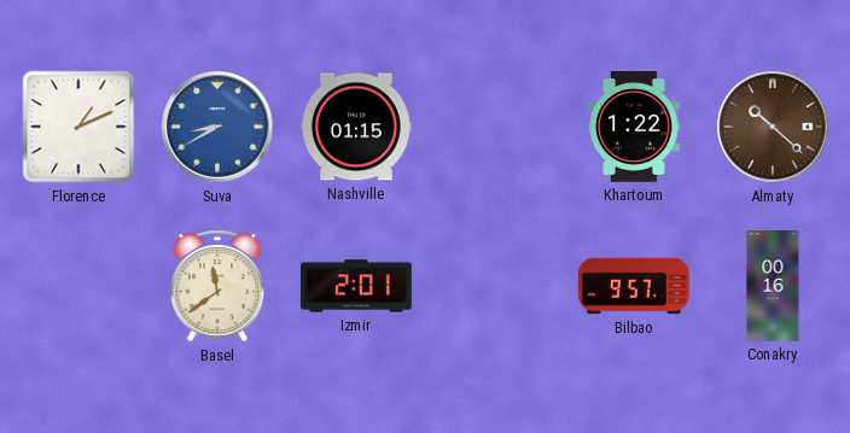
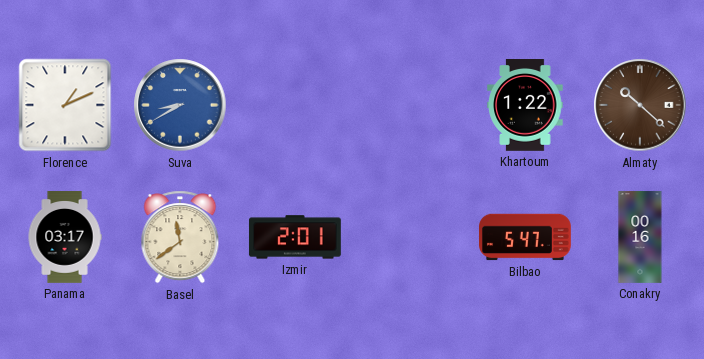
Nashville: 01:15 -> none
Panama: none -> 03:17
Bilbao: 9:57 -> 5:47
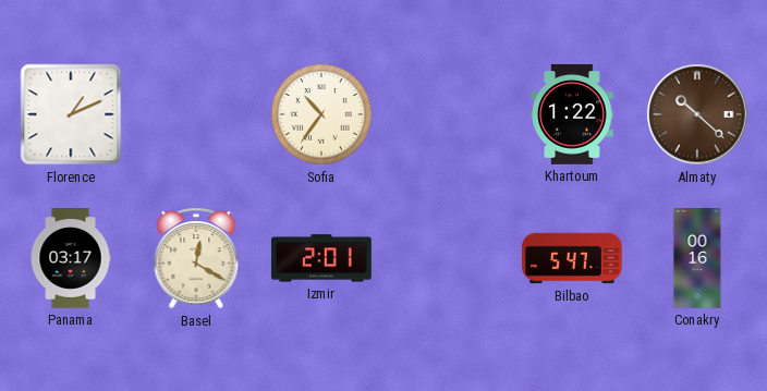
Suva: 8:40 -> none
Sofia: none -> 10:36
Basel: 11:39 -> 12:20
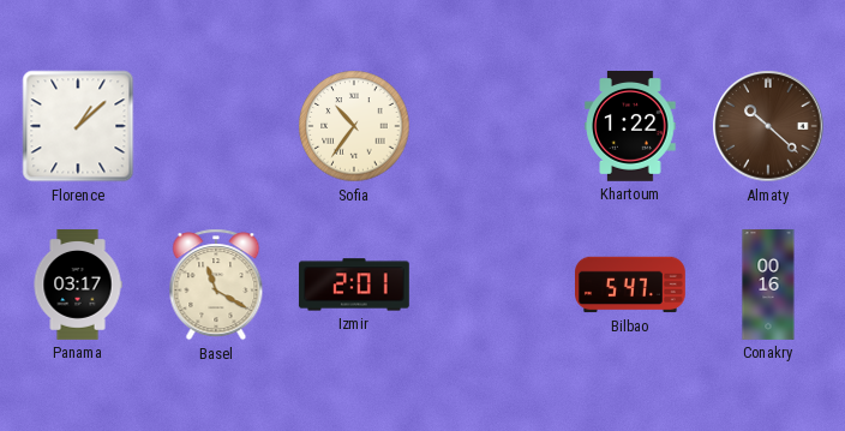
Florence: 1:11 -> 1:08
Basel: 12:20 -> 11:20
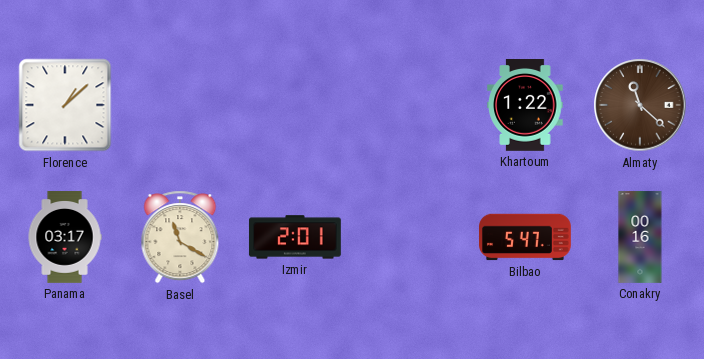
Sofia: 10:36 -> none
Almaty: 10:22 -> 11:22
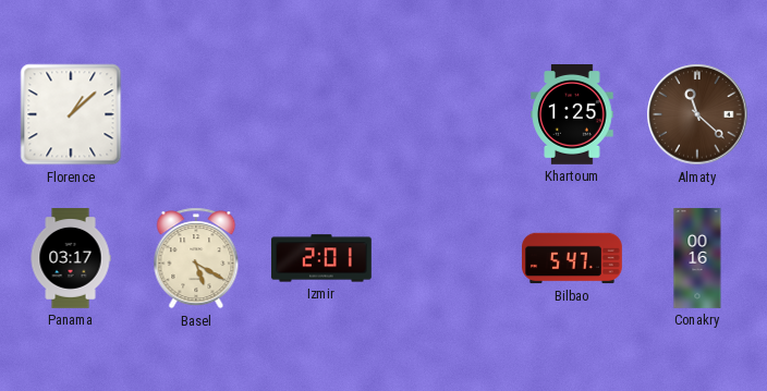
Khartoum: 1:22 -> 1:25
Basel: 11:20 -> 5:20
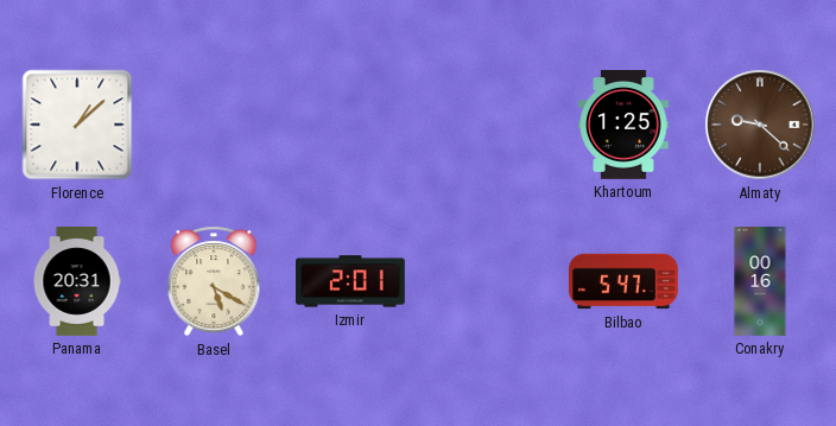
Almaty: 11:22 -> 9:22
Panama: 03:17 -> 20:31
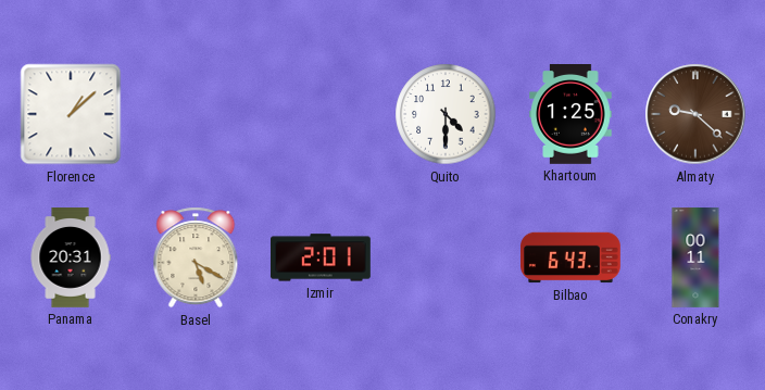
Quito: none -> 4:30
Bilbao: 5:47 -> 6:43
Conakry: 00:16 -> 00:11
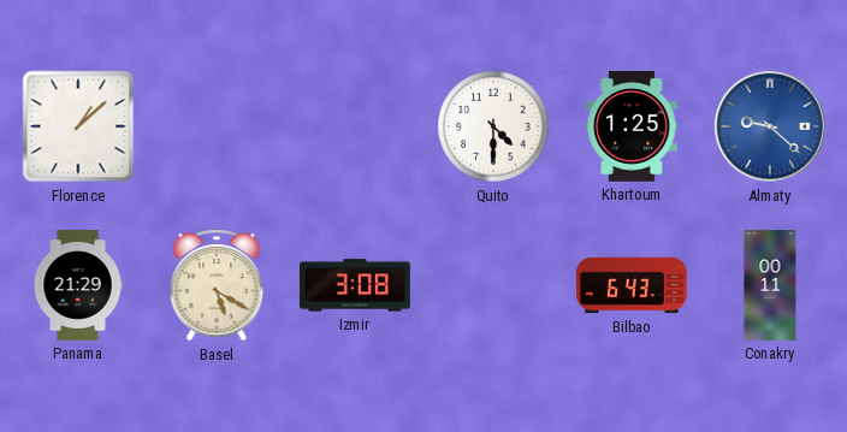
Almaty dial: brown -> blue
Panama: 20:31 -> 21:29
Izmir: 2:01 -> 3:08
